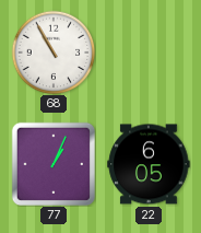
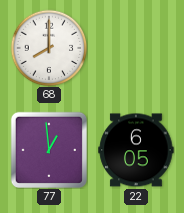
68: 10:55 -> 8:00
77: 1:04 -> 12:59
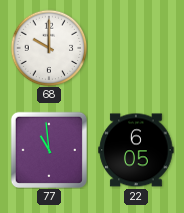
68: 8:00 -> 10:00
77: 12:59 -> 10:59
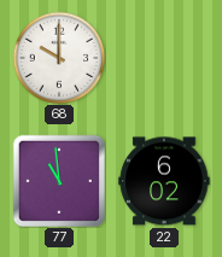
22: 6:05 -> 6:02
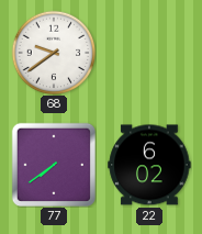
68: 10:00 -> 9:39
77: 10:59 -> 7:39
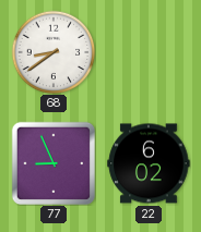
68: 9:39 -> 8:39
77: 7:39 -> 8:56
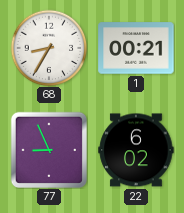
68: 8:39 -> 8:35
1: none -> 00:21
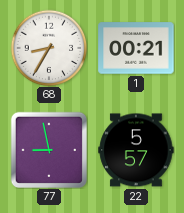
77: 8:56 -> 8:58
22: 6:02 -> 5:57
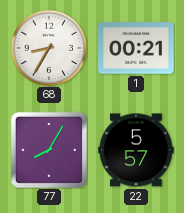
77: 8:58 -> 8:05
